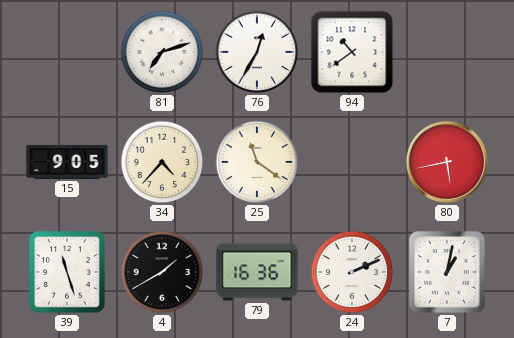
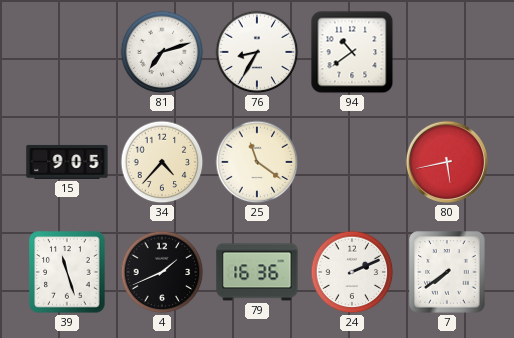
76: 12:35 -> 8:35
4: 1:40 -> 1:41
7: 1:02 -> 7:39
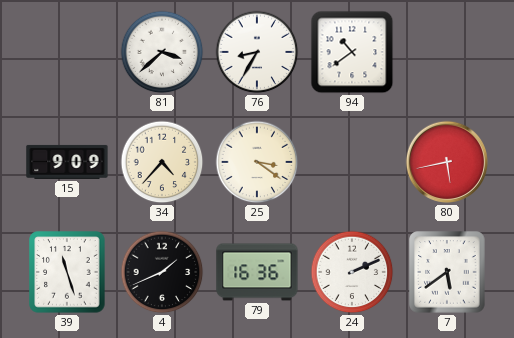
81: 7:12 -> 3:38
15: 9:05 -> 9:09
25: 11:21 -> 3:21
7: 7:39 -> 5:39
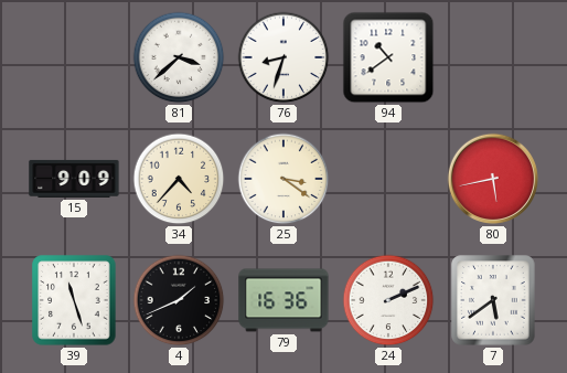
76: 8:35 -> 8:33
